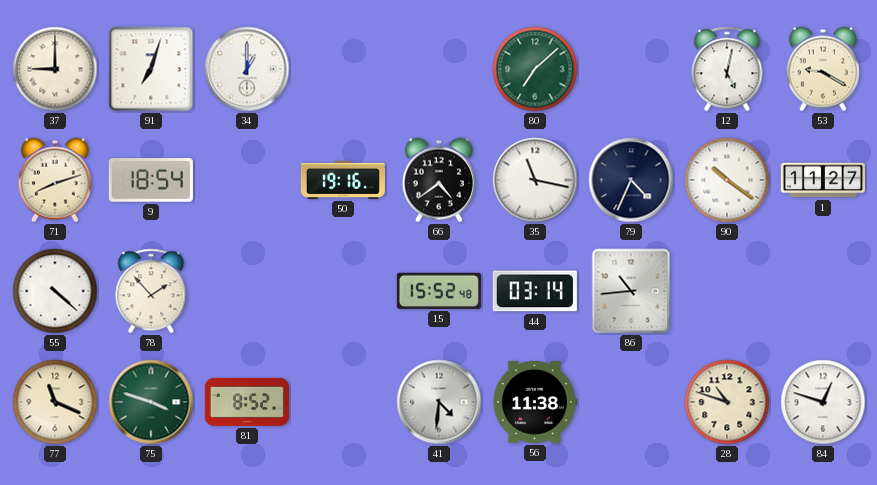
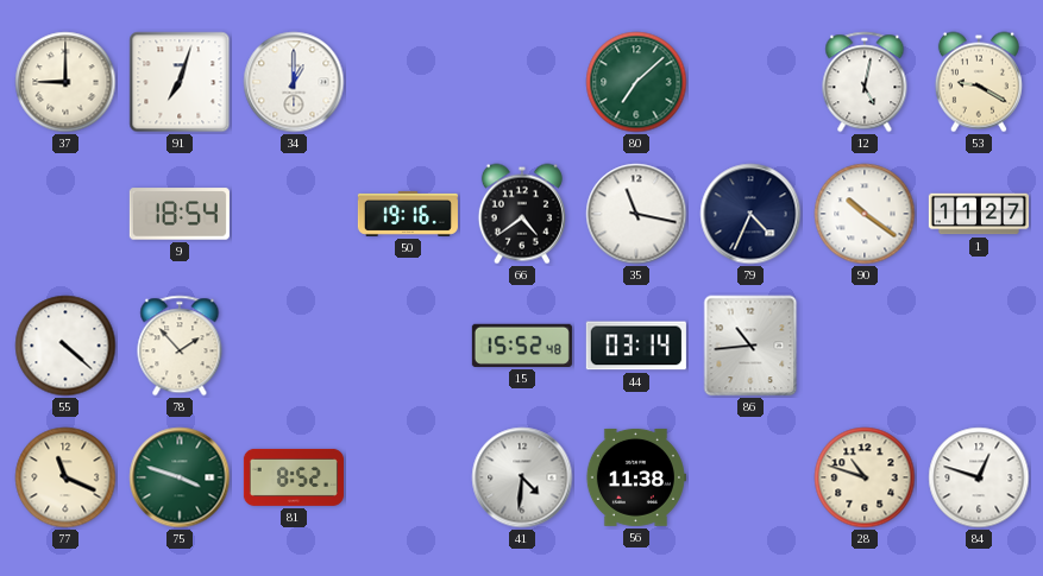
71: 8:12 -> none
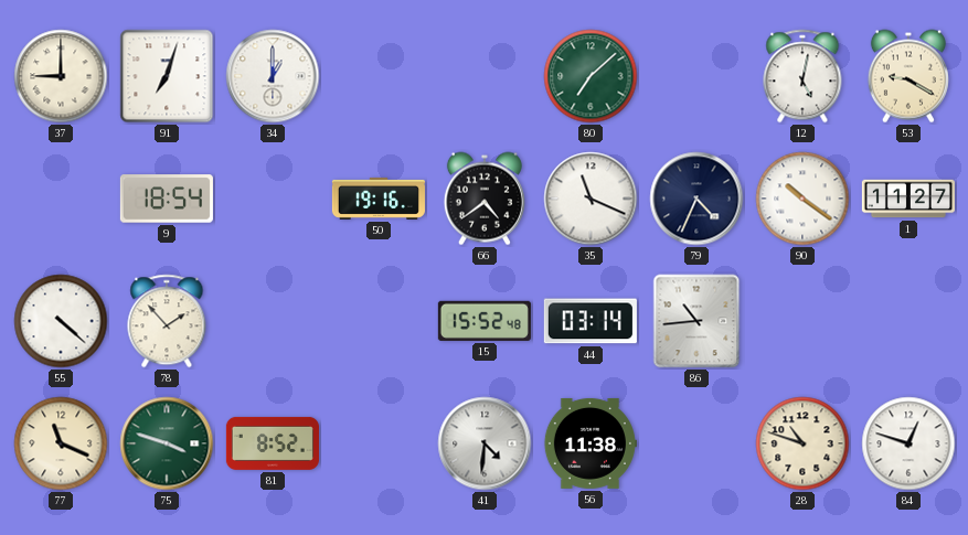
35: 11:17 -> 11:19
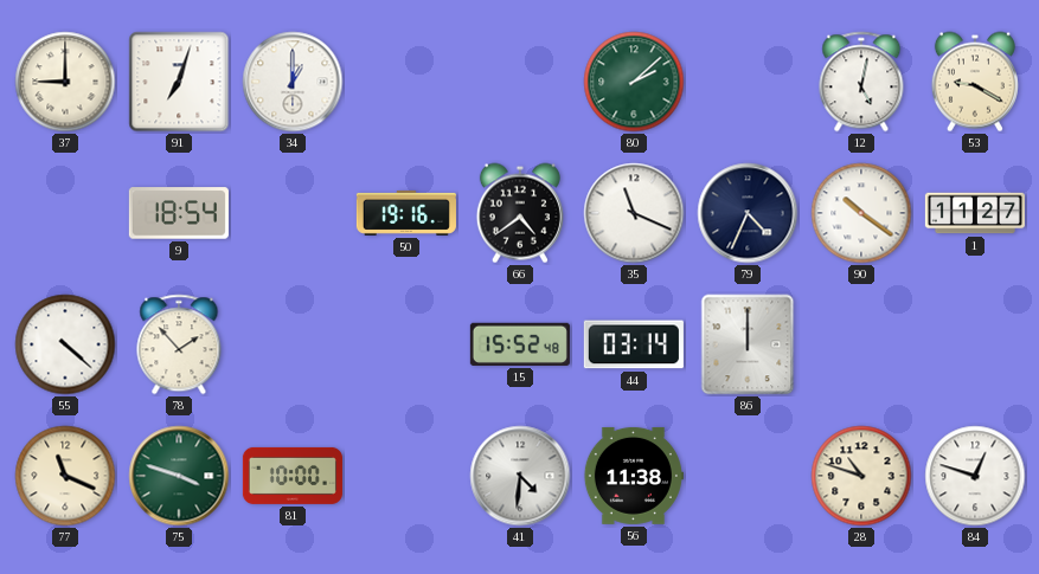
80: 7:08 -> 2:08
86: 10:44 -> 12:00
81: 8:52 -> 10:00
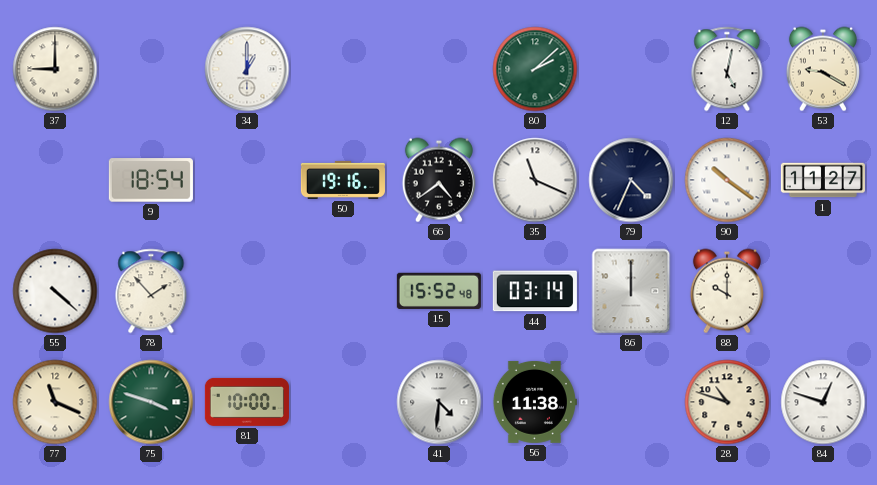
91: 7:03 -> none
88: none -> 10:00
